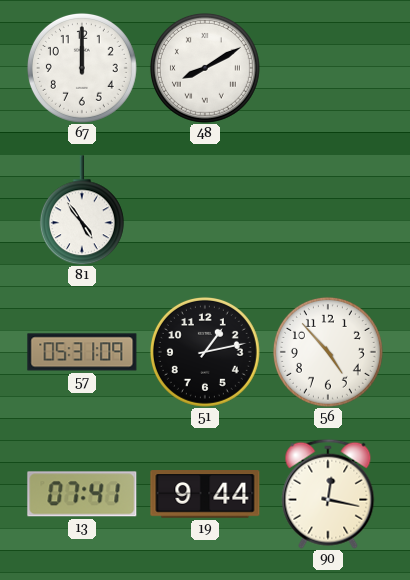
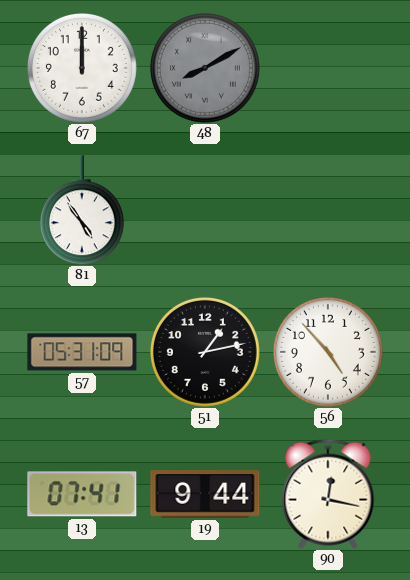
48 dial: white -> grey
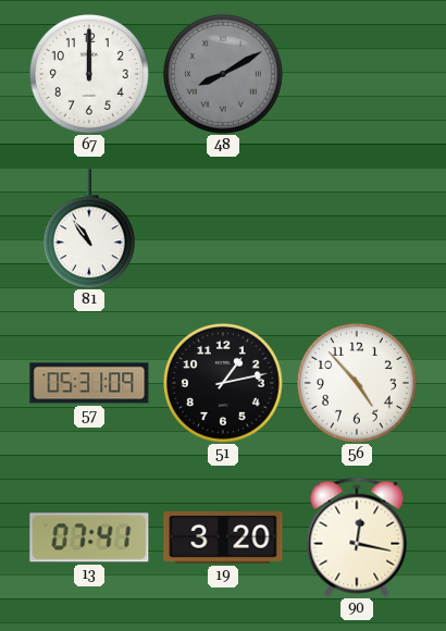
81: 4:54 -> 10:54
19: 9:44 -> 3:20
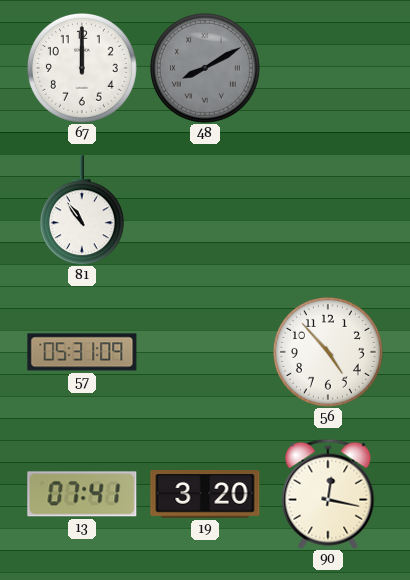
51: 1:13 -> none
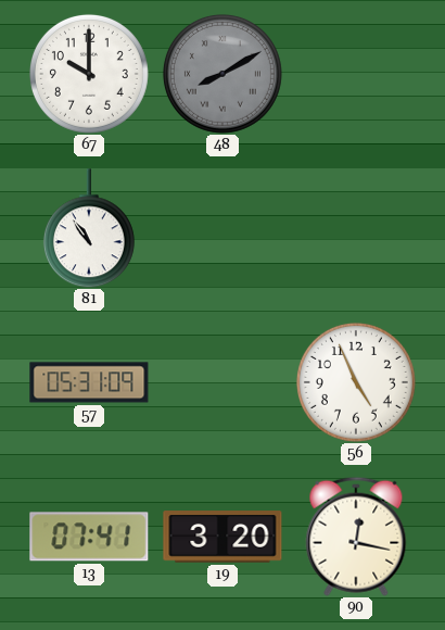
67: 12:00 -> 10:00
56: 4:53 -> 4:56
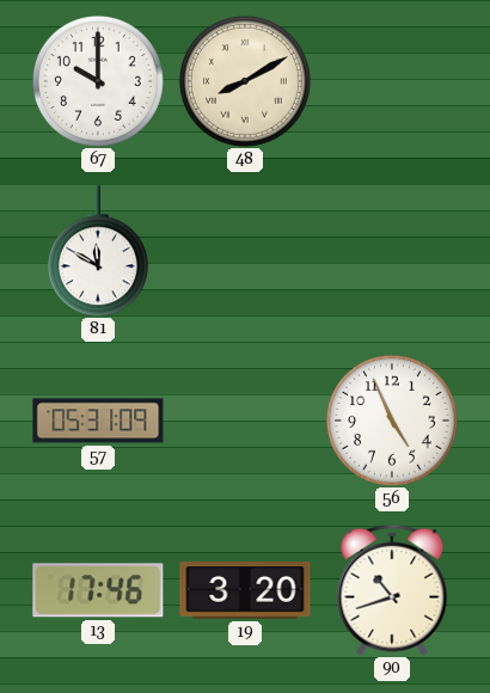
48 dial: grey -> cream
81: 10:54 -> 11:50
13: 07:41 -> 17:46
90: 12:17 -> 10:42
